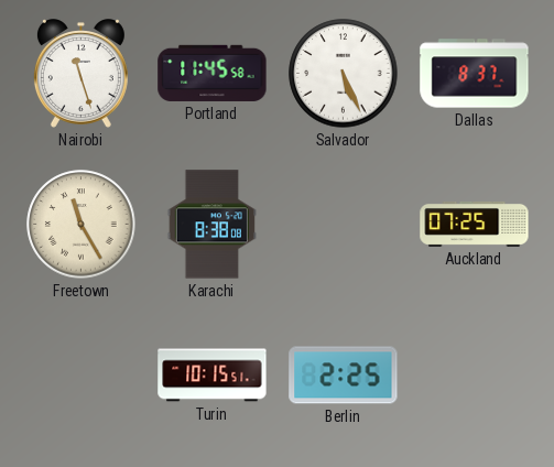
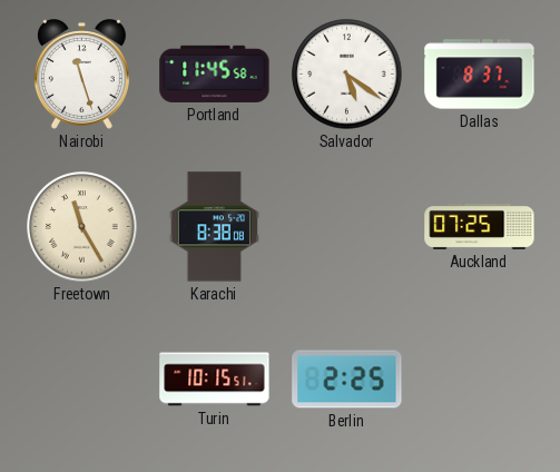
Salvador: 5:26 -> 5:21
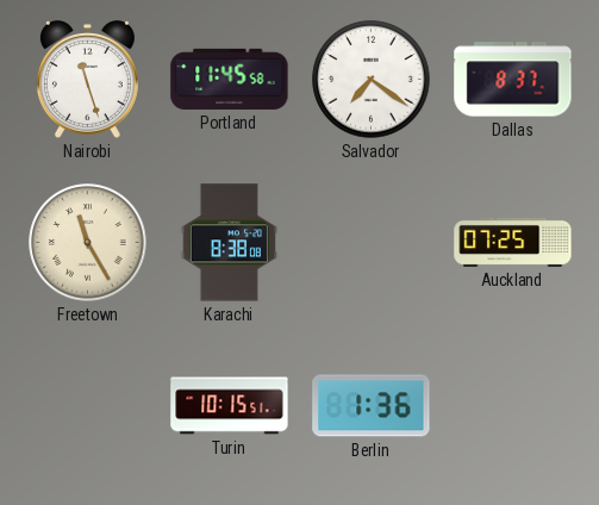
Salvador: 5:21 -> 7:21
Berlin: 2:25 -> 1:36
